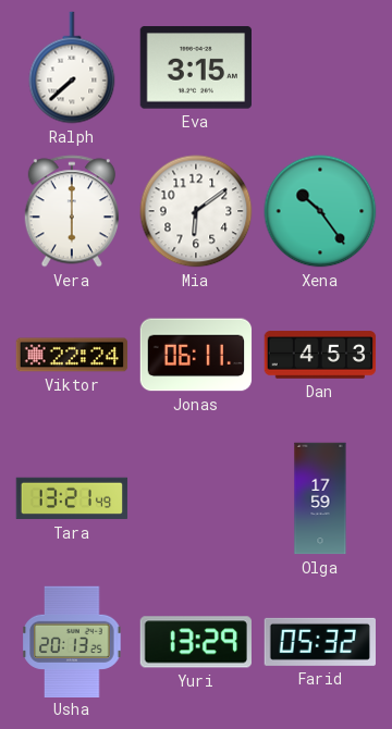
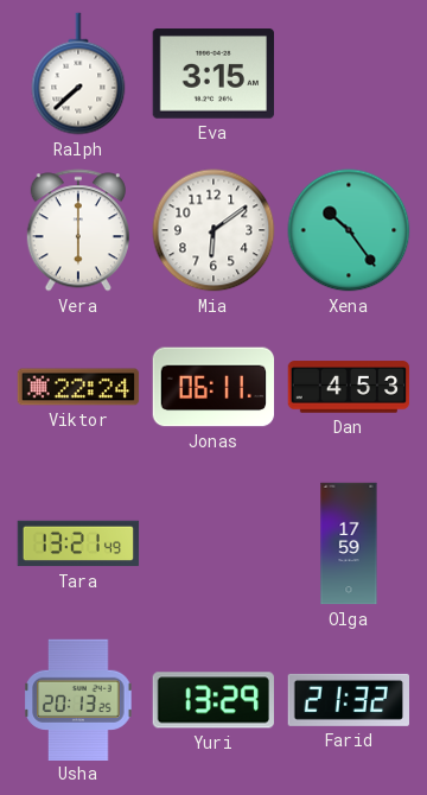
Farid: 05:32 -> 21:32
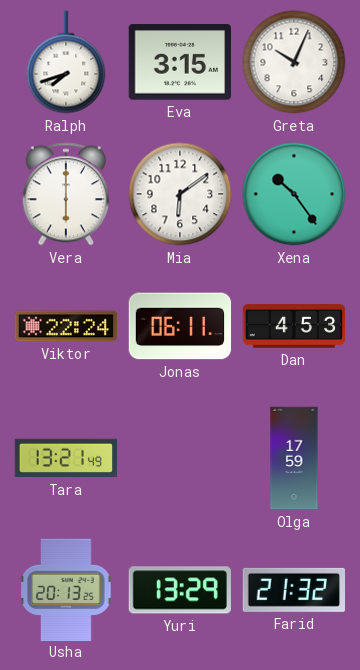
Ralph: 7:38 -> 7:42
Greta: none -> 10:04
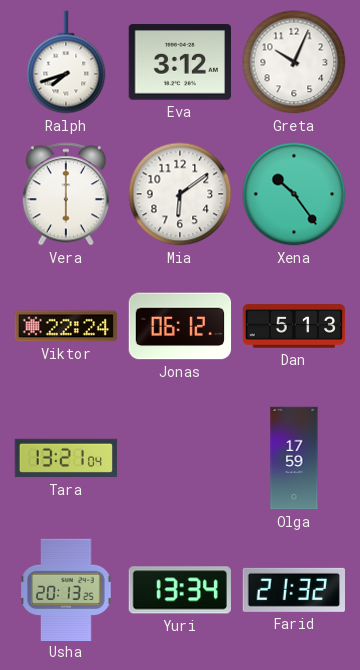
Eva: 3:15 -> 3:12
Jonas: 06:11 -> 06:12
Dan: 4:53 -> 5:13
Tara: 13:21:49 -> 13:21:04
Yuri: 13:29 -> 13:34
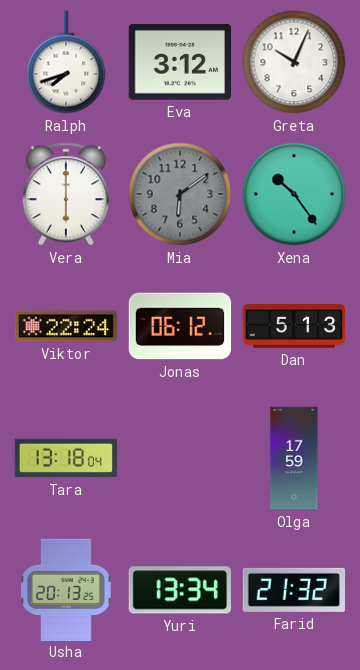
Mia dial: white -> grey
Tara: 13:21 -> 13:18
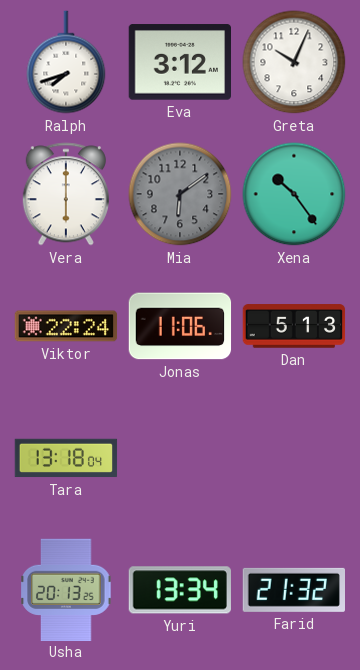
Jonas: 06:12 -> 11:06
Olga: 17:59 -> none
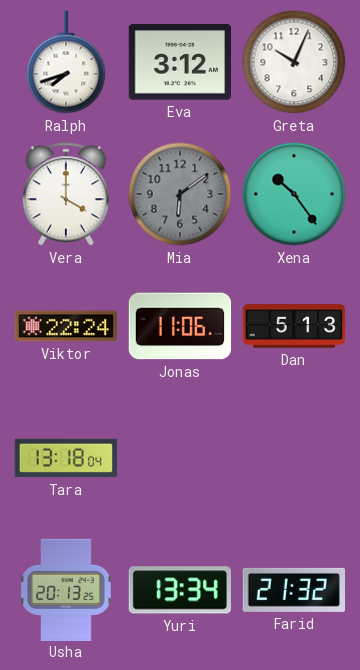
Vera: 6:00 -> 4:00
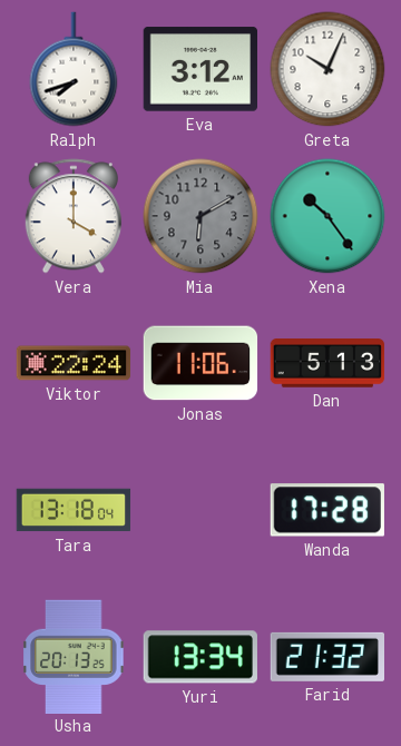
Mia: 6:09 -> 6:10
Wanda: none -> 17:28
